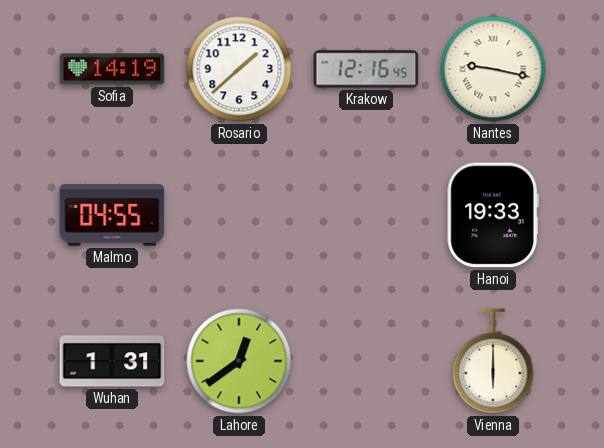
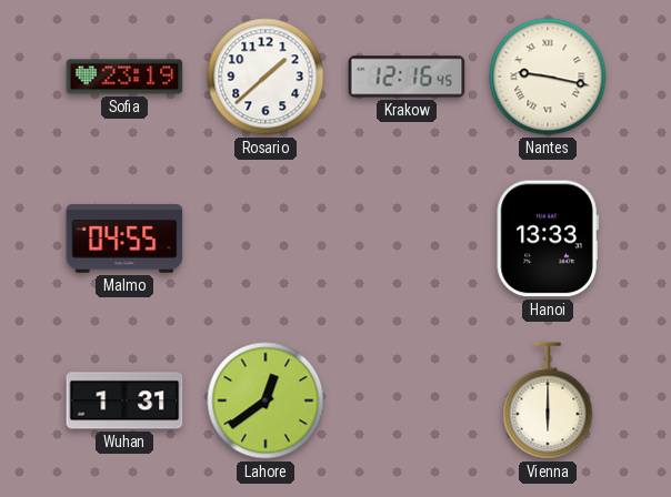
Sofia: 14:19 -> 23:19
Hanoi: 19:33 -> 13:33
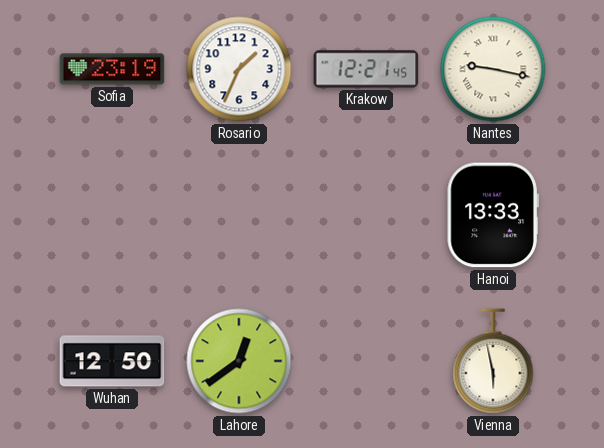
Rosario: 1:38 -> 1:34
Krakow: 12:16 -> 12:21
Malmo: 04:55 -> none
Wuhan: 1:31 -> 12:50
Vienna: 6:00 -> 5:58
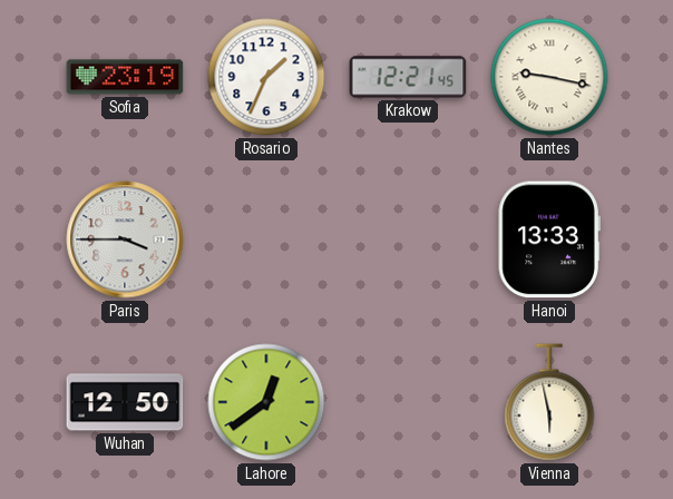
Paris: none -> 3:45
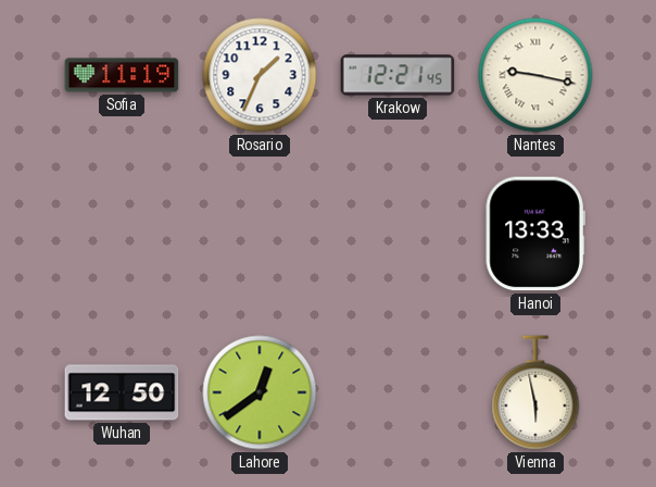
Sofia: 23:19 -> 11:19
Paris: 3:45 -> none
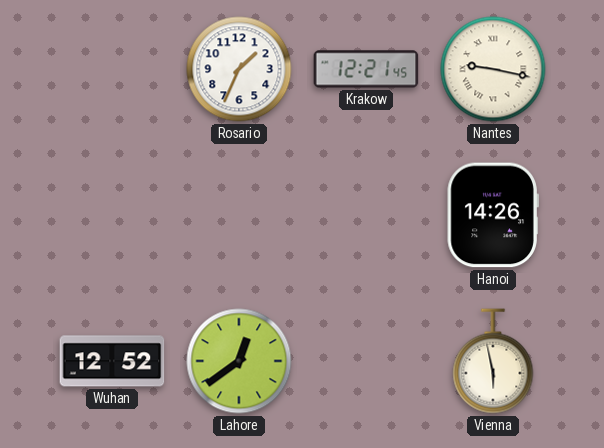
Sofia: 11:19 -> none
Hanoi: 13:33 -> 14:26
Wuhan: 12:50 -> 12:52
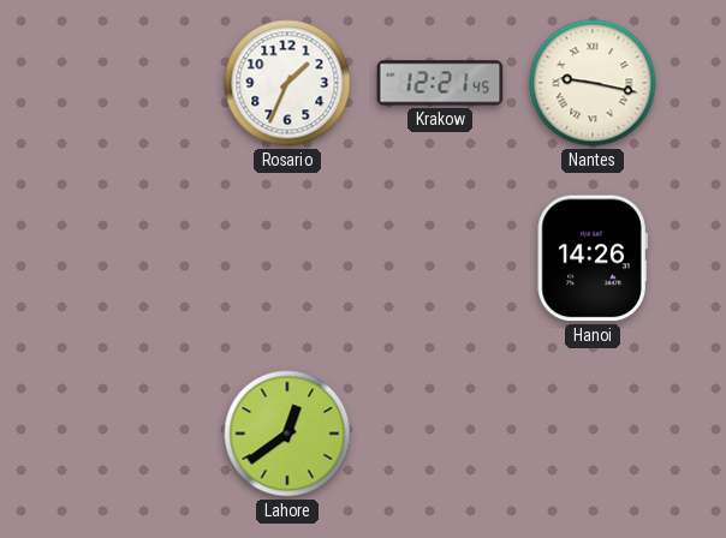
Wuhan: 12:52 -> none
Vienna: 5:58 -> none
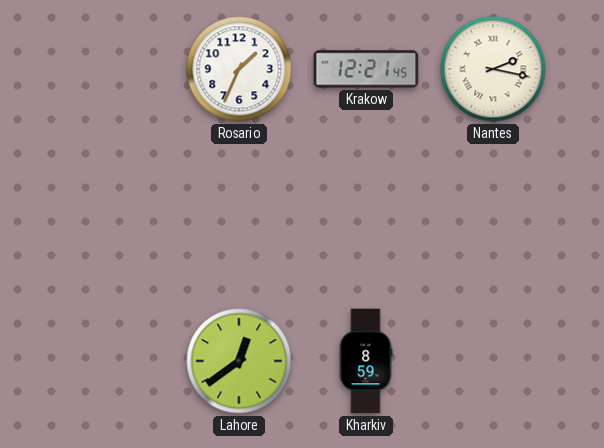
Nantes: 9:17 -> 2:17
Hanoi: 14:26 -> none
Kharkiv: none -> 8:59
